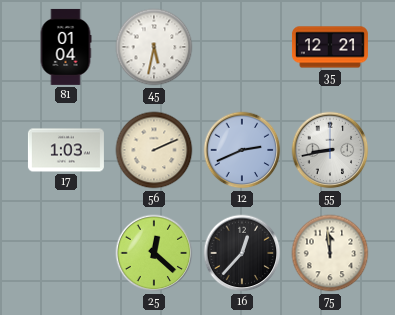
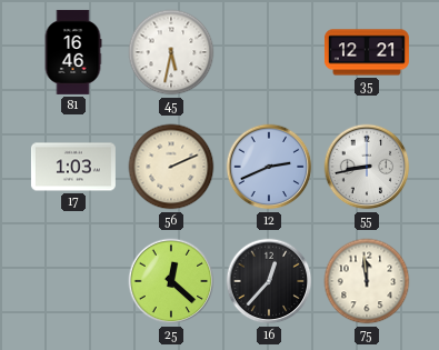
81: 01:04 -> 16:46
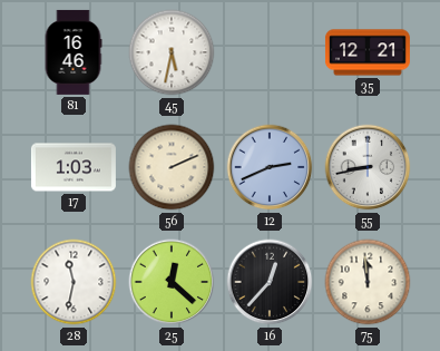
28: none -> 11:32
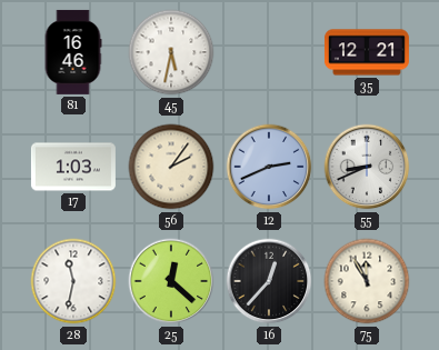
56: 2:11 -> 2:06
55: 8:43 -> 8:41
75: 11:59 -> 11:55
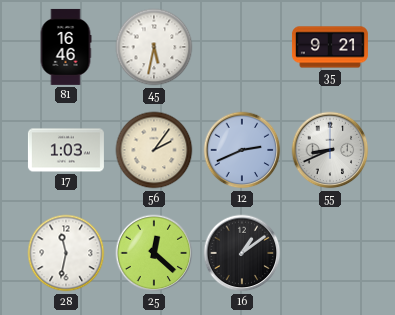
35: 12:21 -> 9:21
16: 12:37 -> 1:09
75: 11:55 -> none
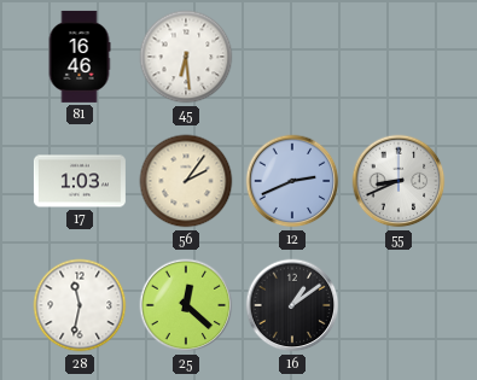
45: 5:32 -> 6:29
35: 9:21 -> none
